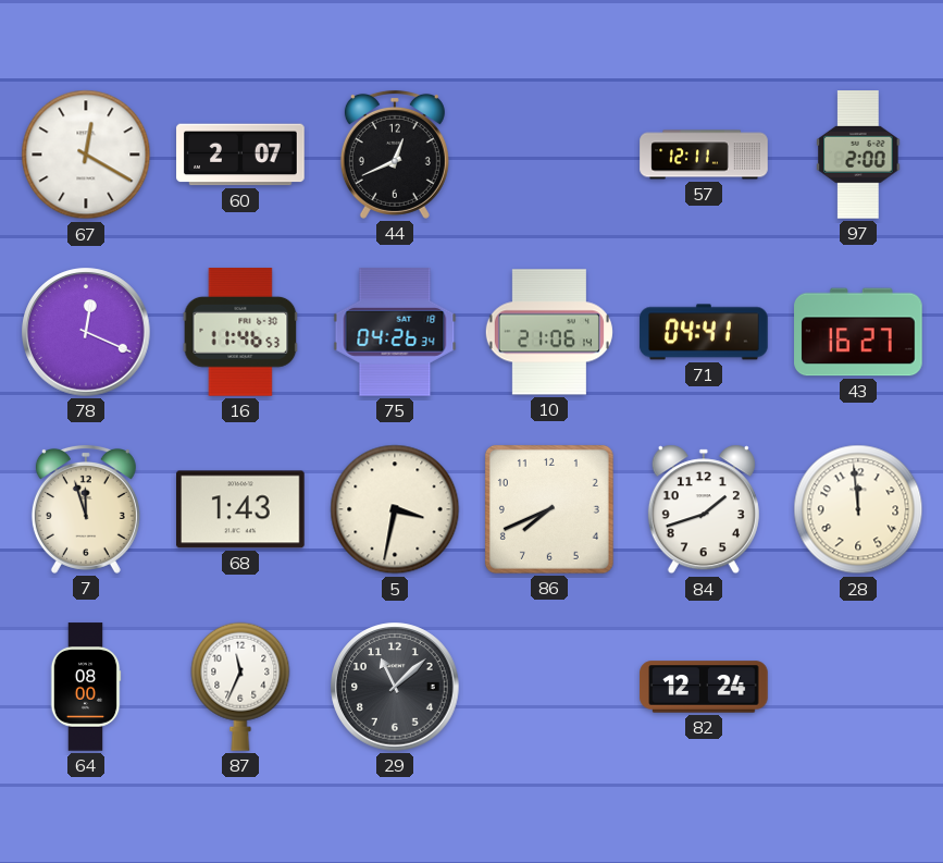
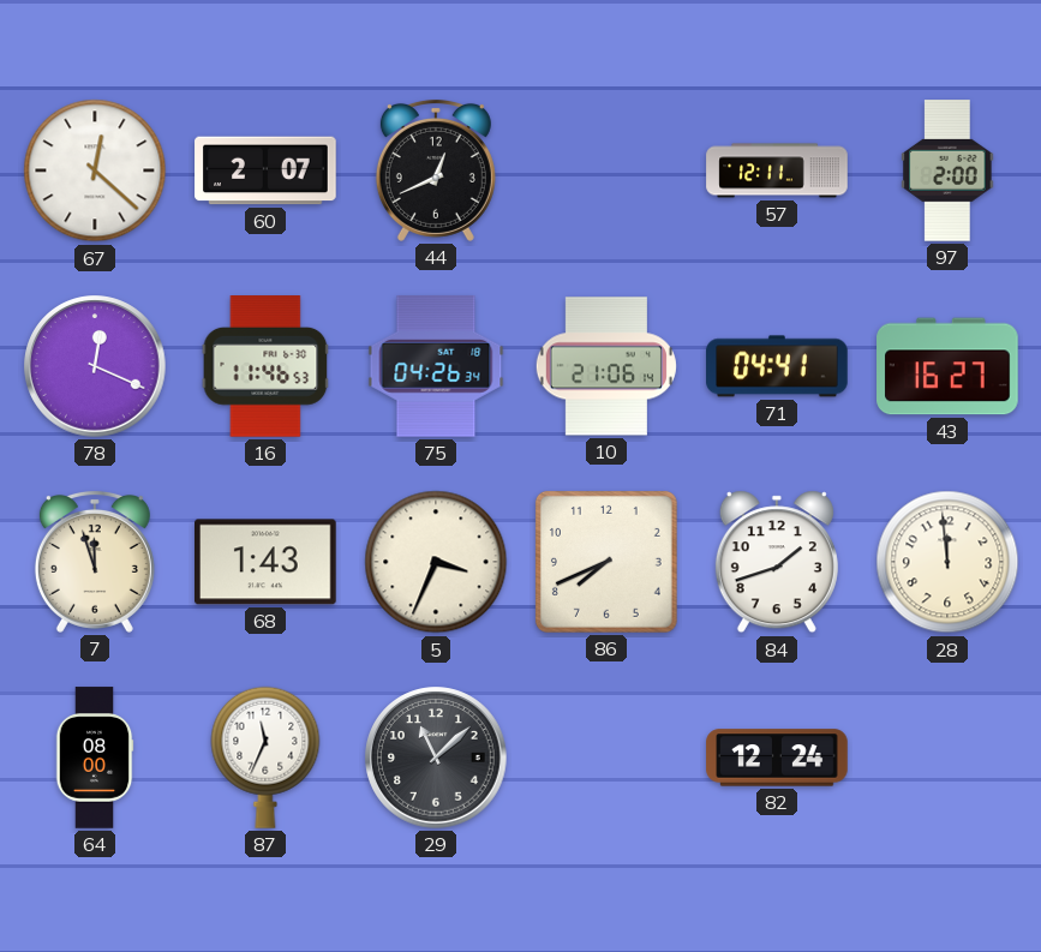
67: 12:20 -> 12:22
5: 3:32 -> 3:34
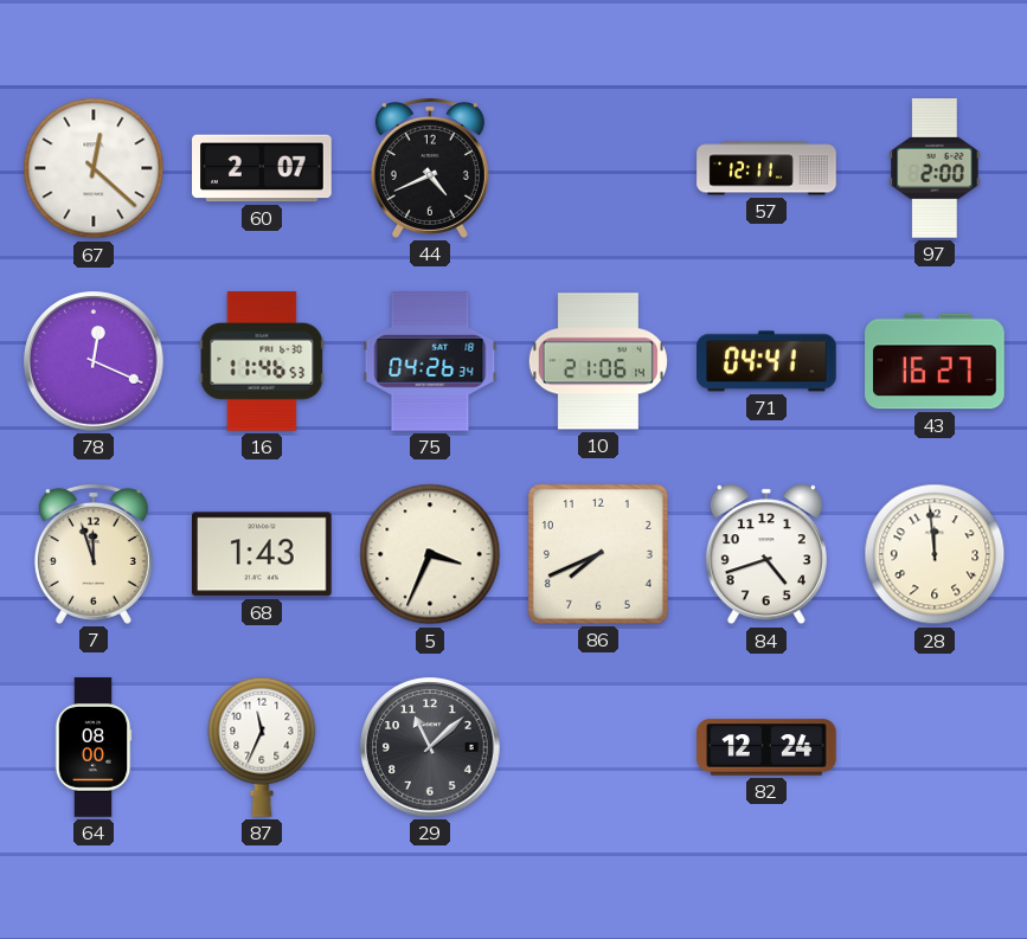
44: 12:41 -> 4:41
84: 1:42 -> 4:42
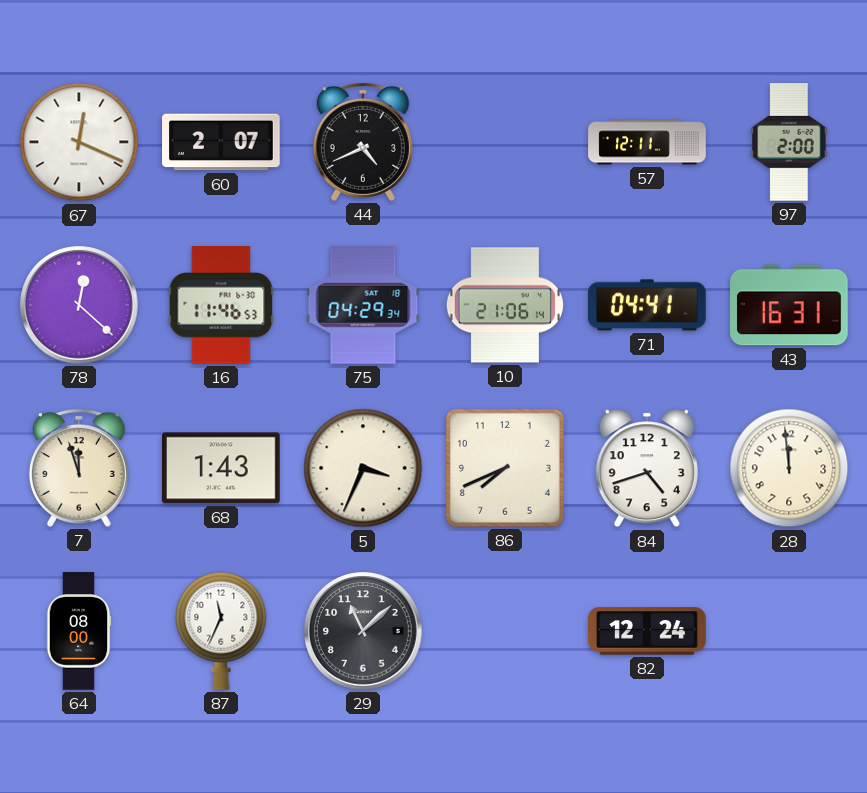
67: 12:22 -> 12:19
78: 12:19 -> 12:22
75: 04:26 -> 04:29
43: 16:27 -> 16:31
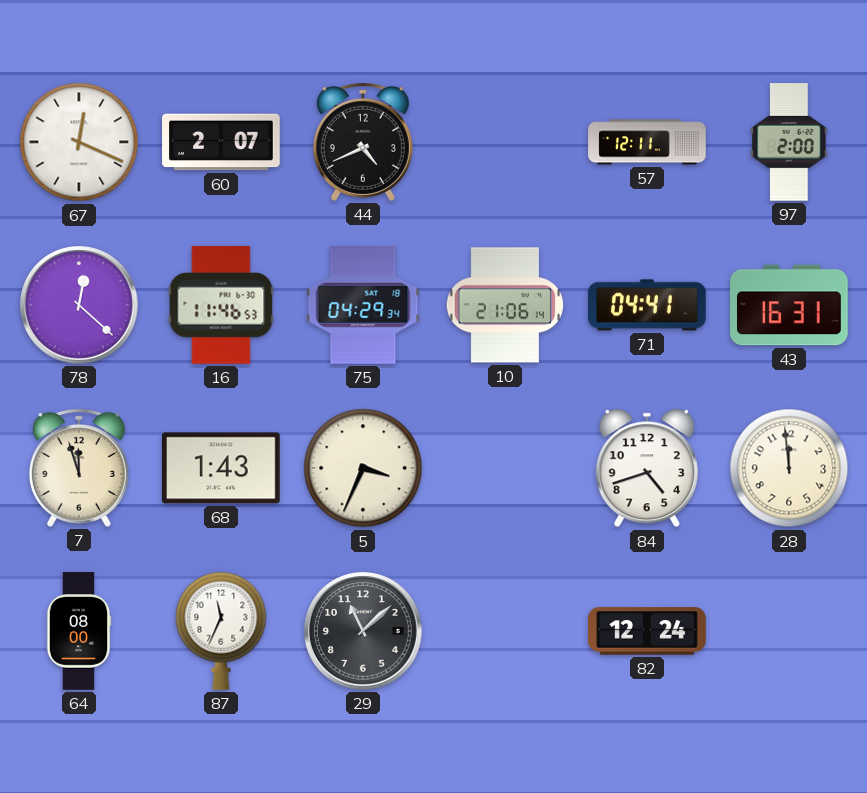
86: 7:41 -> none
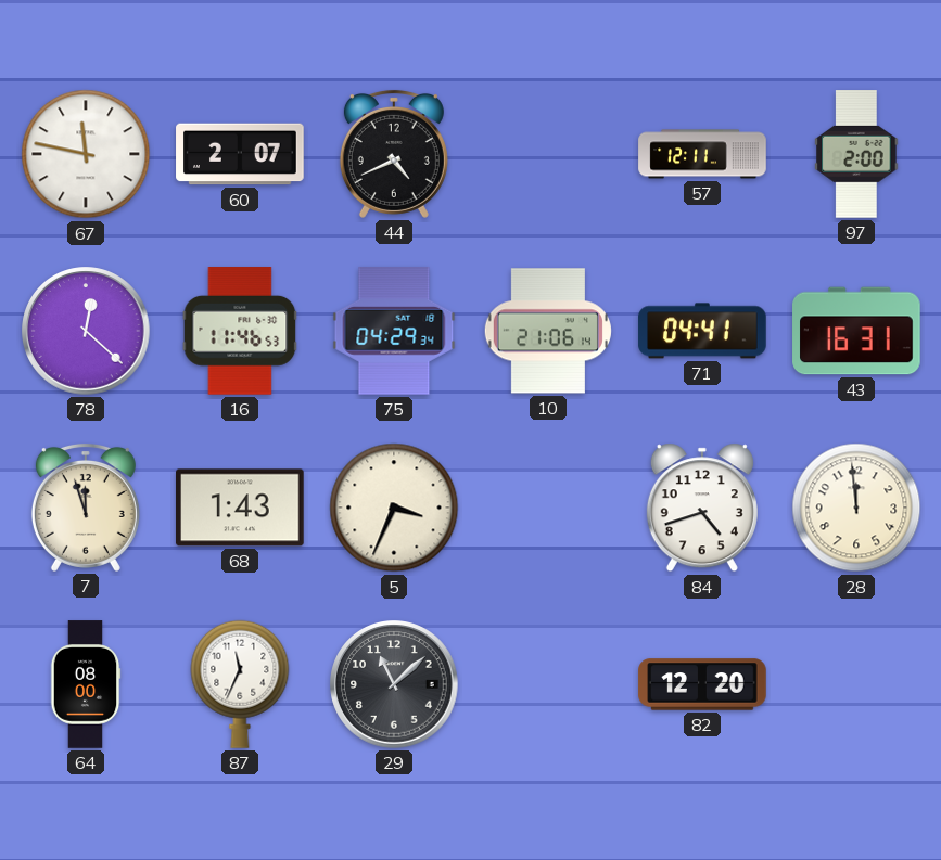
67: 12:19 -> 11:47
82: 12:24 -> 12:20
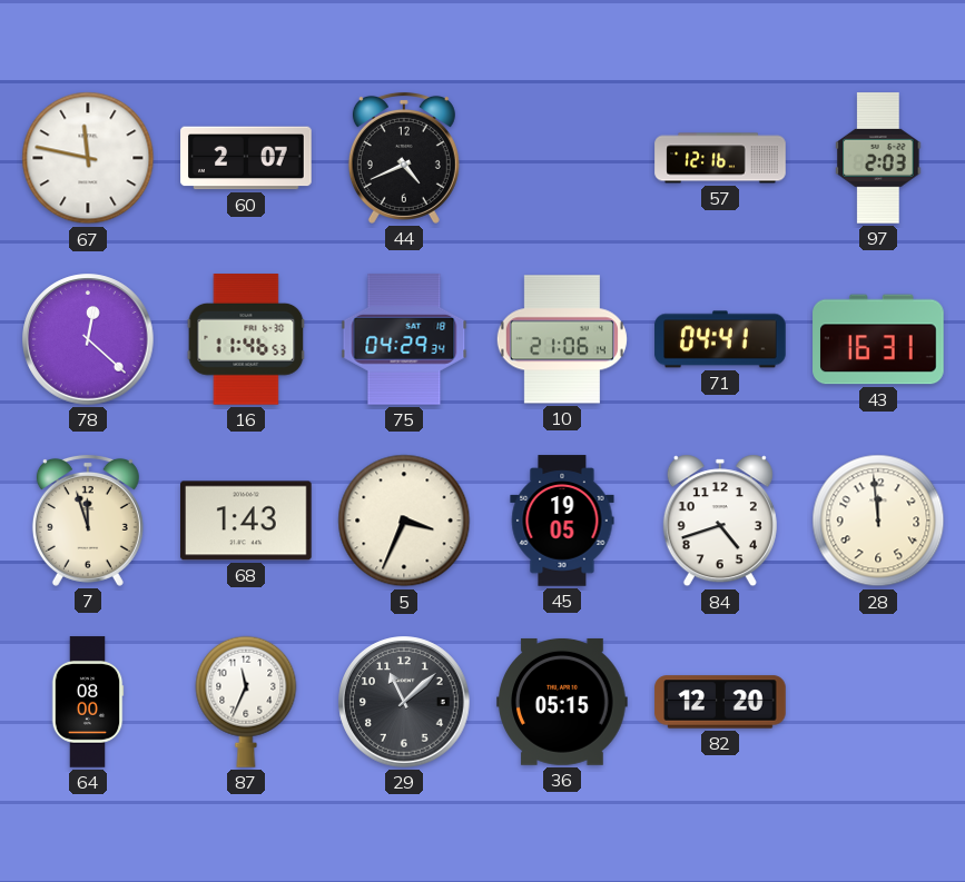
57: 12:11 -> 12:16
97: 2:00 -> 2:03
45: none -> 19:05
36: none -> 05:15
